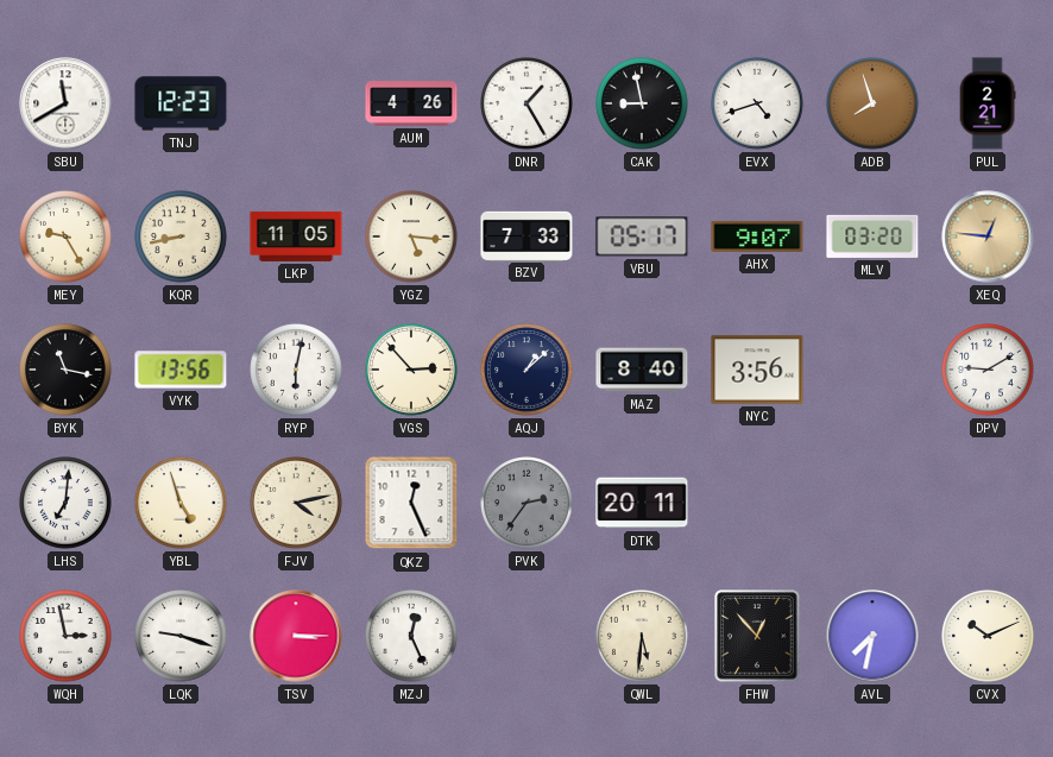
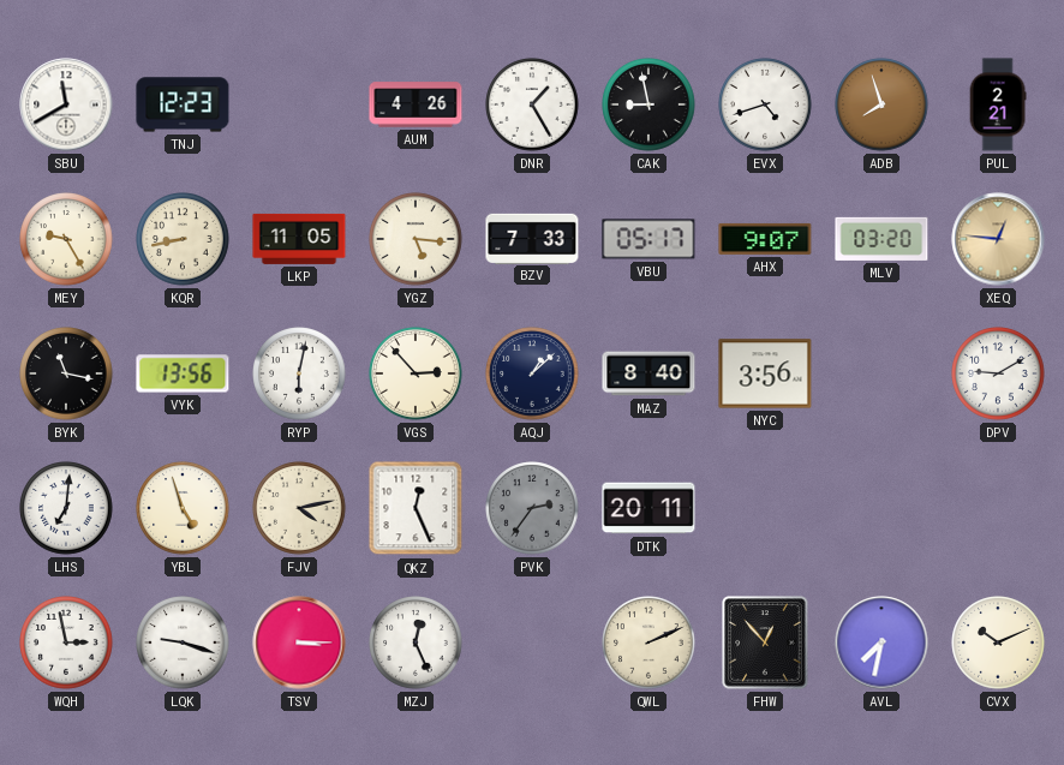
QWL: 5:31 -> 2:11
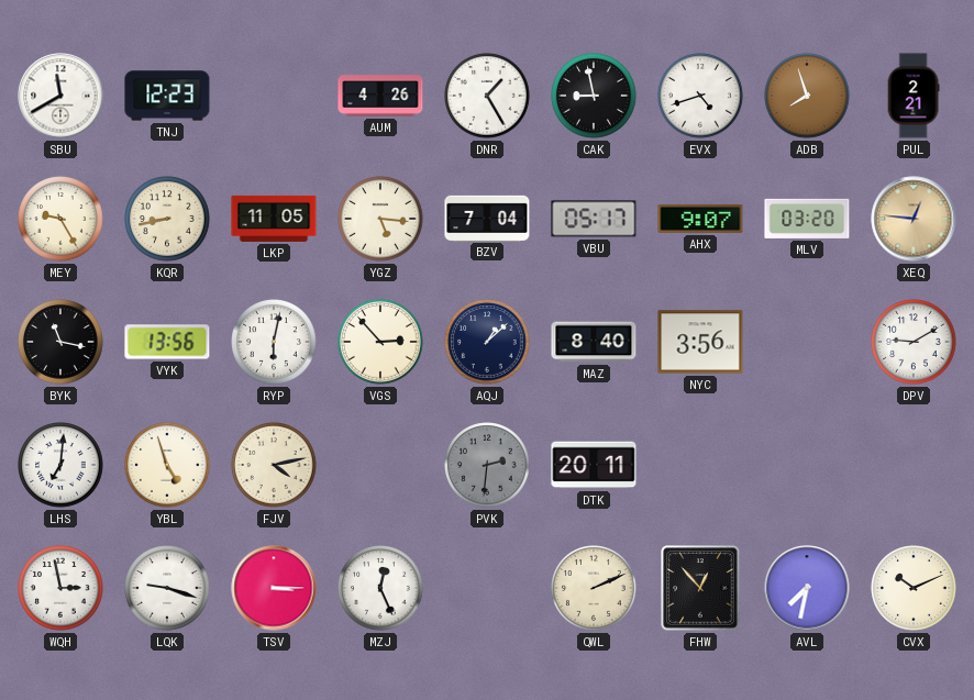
BZV: 7:33 -> 7:04
QKZ: 12:26 -> none
PVK: 2:36 -> 2:31
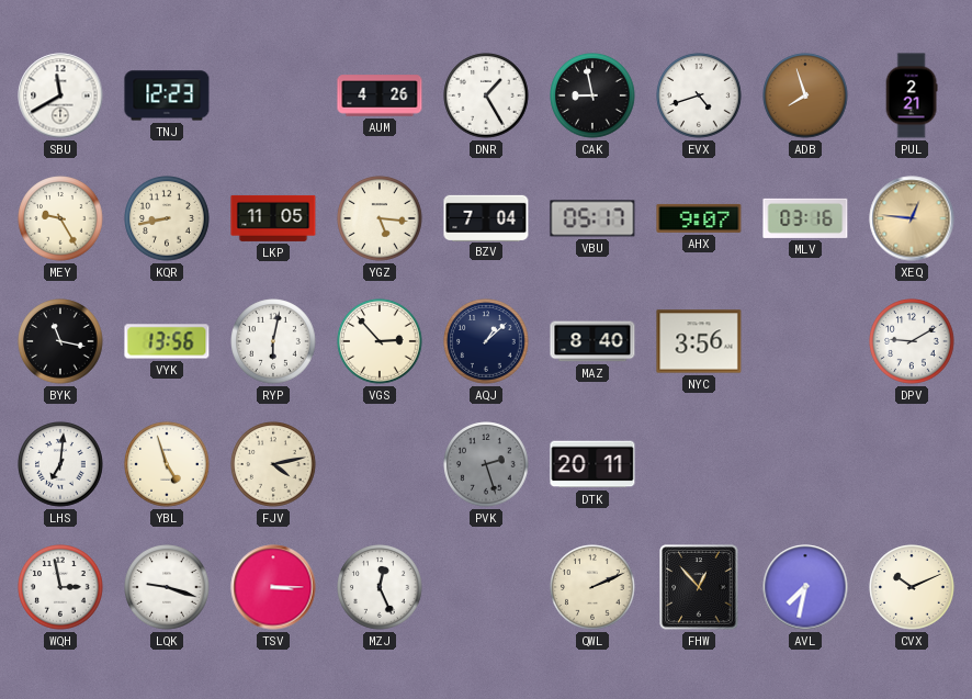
MLV: 03:20 -> 03:16
PVK: 2:31 -> 2:27
